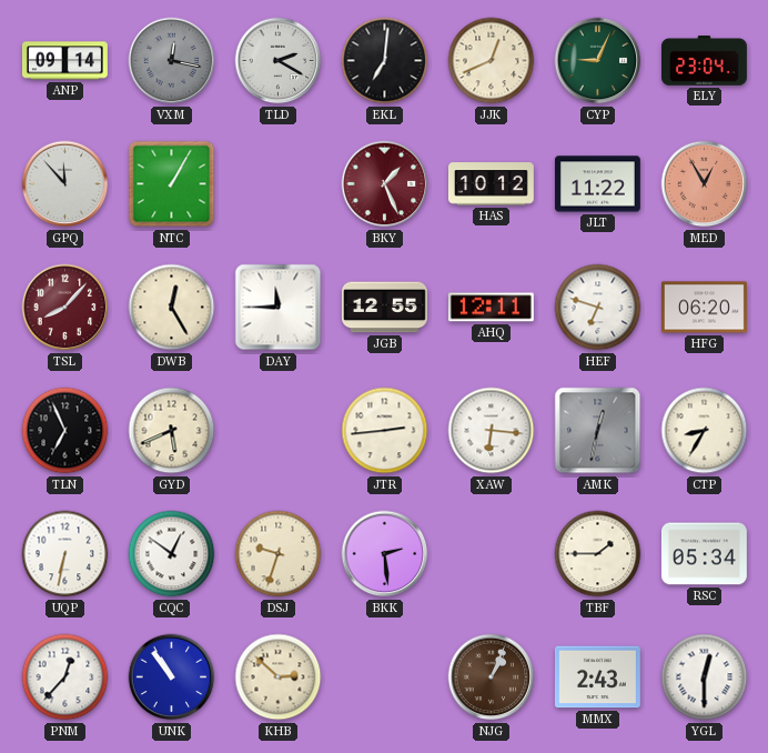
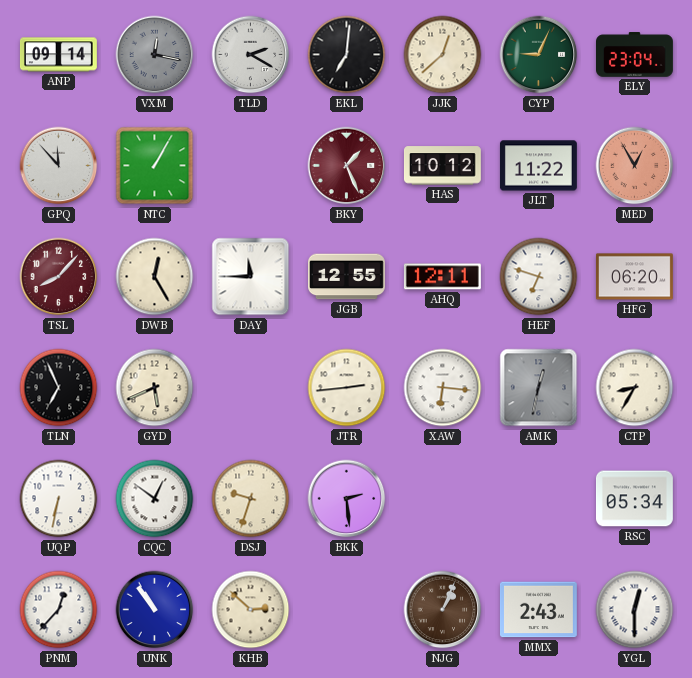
JJK: 12:41 -> 12:38
TBF: 1:45 -> none
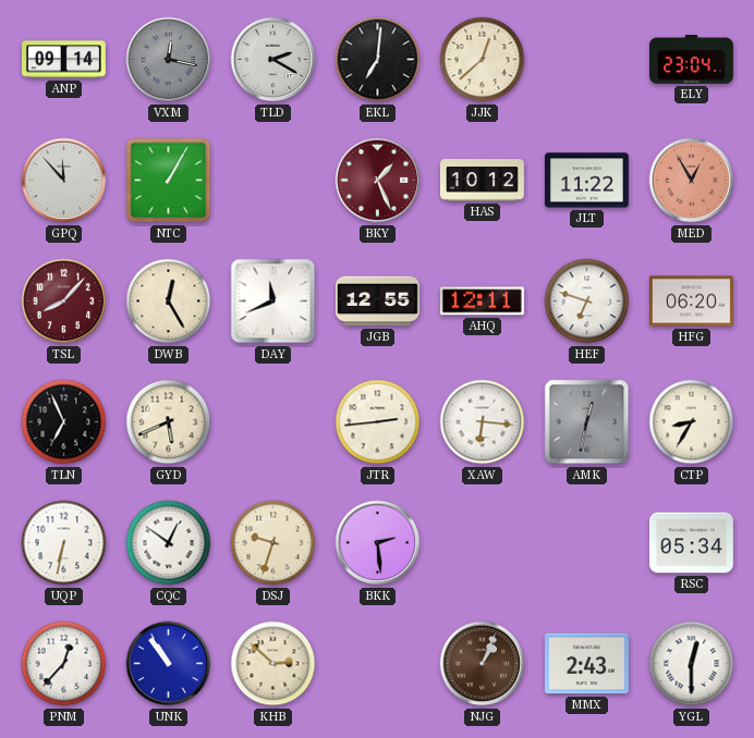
CYP: 9:04 -> none
DAY: 11:45 -> 11:41
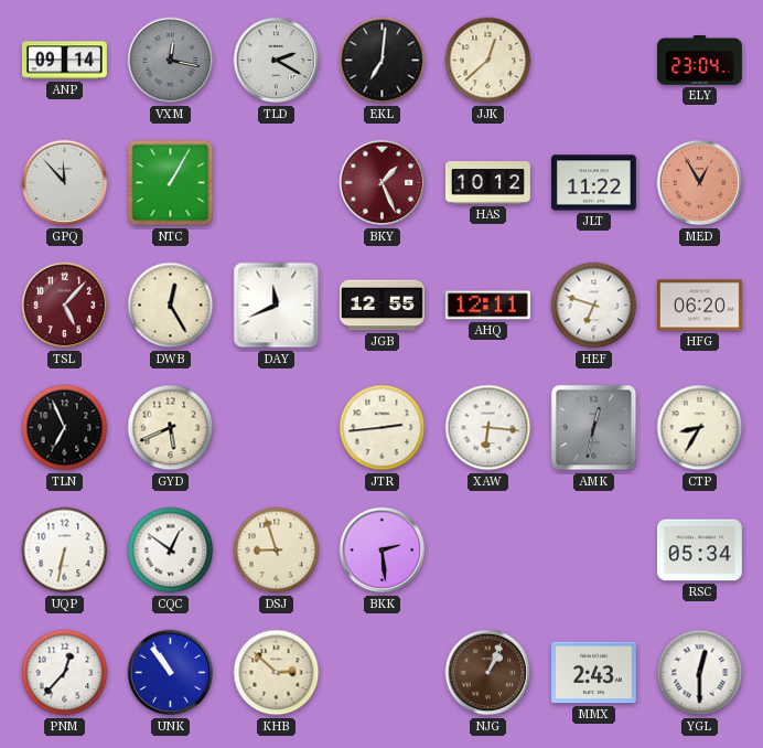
TSL: 8:07 -> 5:07
DSJ: 9:33 -> 8:57
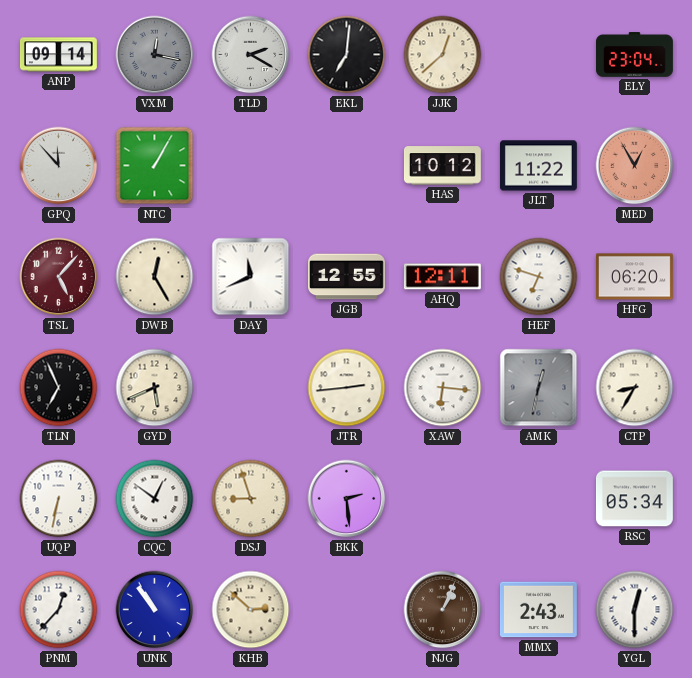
BKY: 1:26 -> none
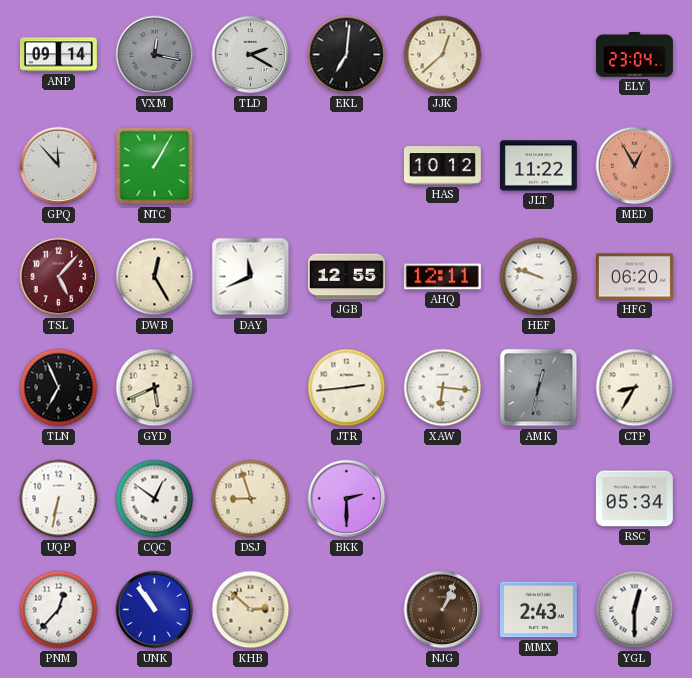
HEF: 6:48 -> 9:48
BKK: 2:29 -> 2:30
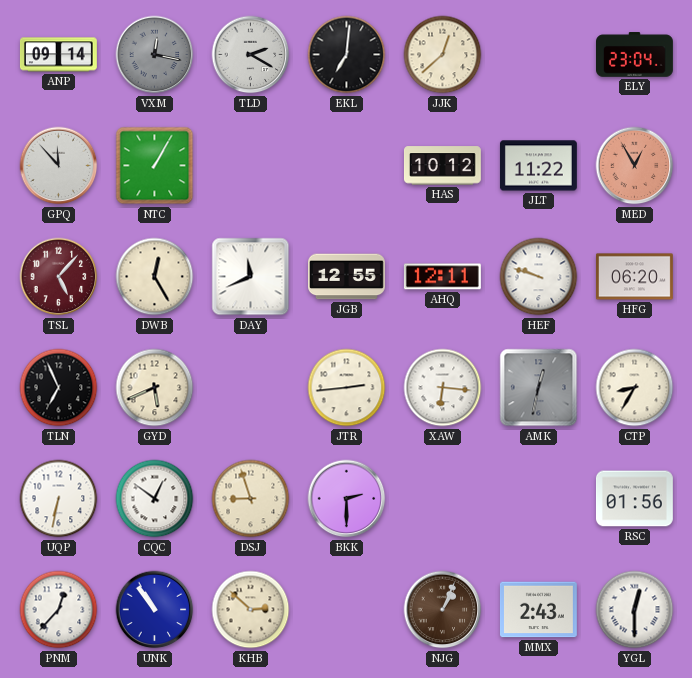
RSC: 05:34 -> 01:56
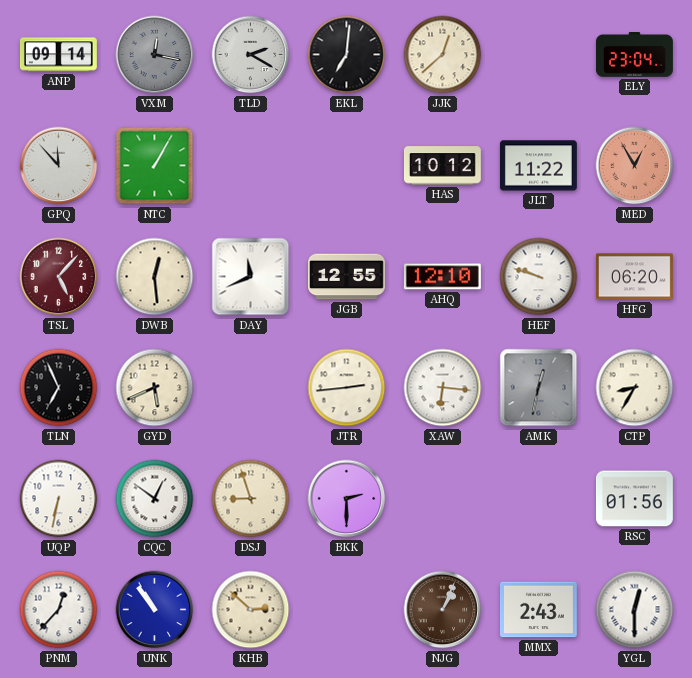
DWB: 12:25 -> 12:29
AHQ: 12:11 -> 12:10
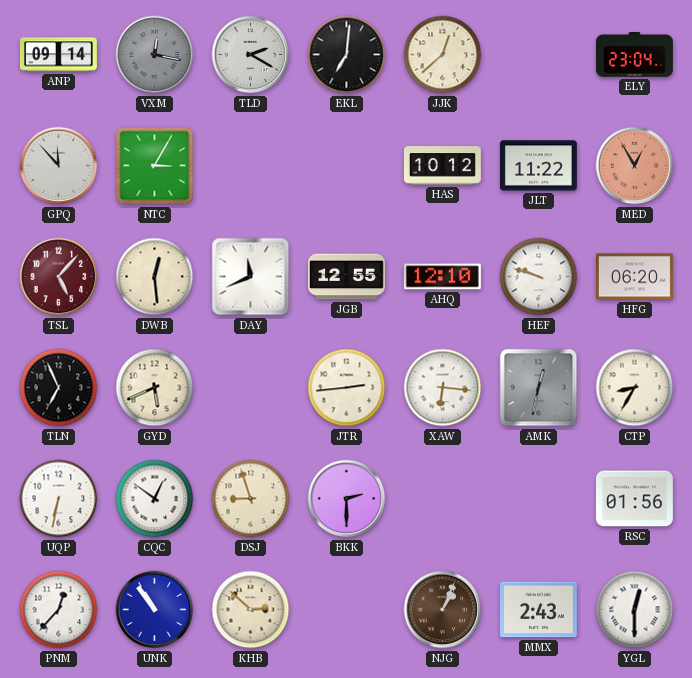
NTC: 1:05 -> 3:05
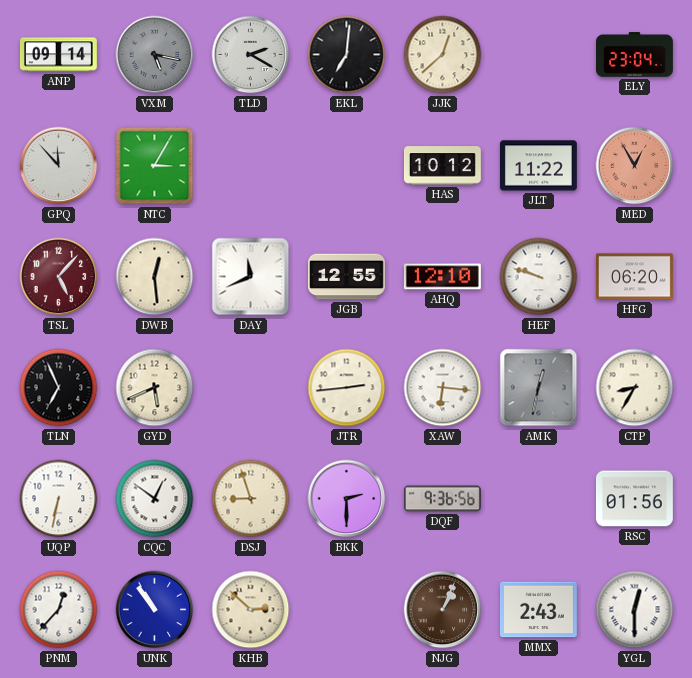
VXM: 12:17 -> 5:17
DQF: none -> 9:36
